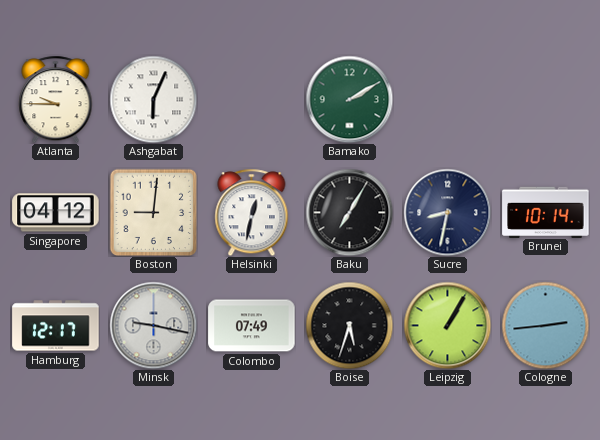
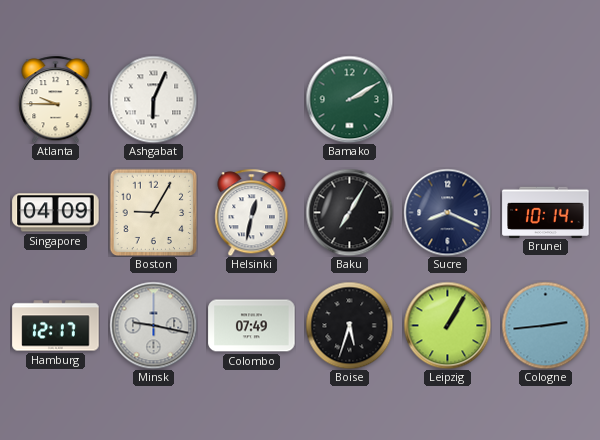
Singapore: 04:12 -> 04:09
Boston: 9:01 -> 9:05
Sucre: 8:32 -> 8:19
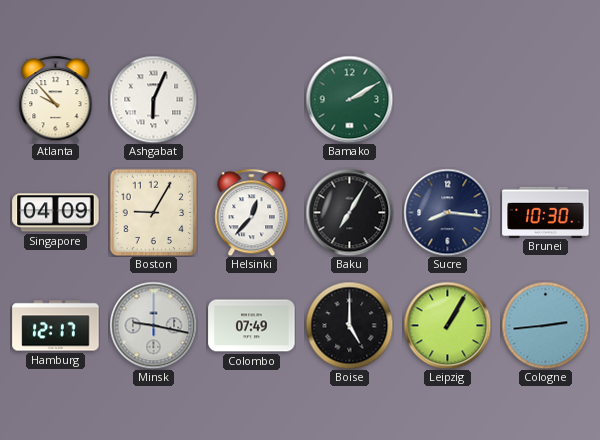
Atlanta: 9:45 -> 9:53
Helsinki: 12:32 -> 12:37
Sucre: 8:19 -> 8:16
Brunei: 10:14 -> 10:30
Boise: 5:33 -> 5:00
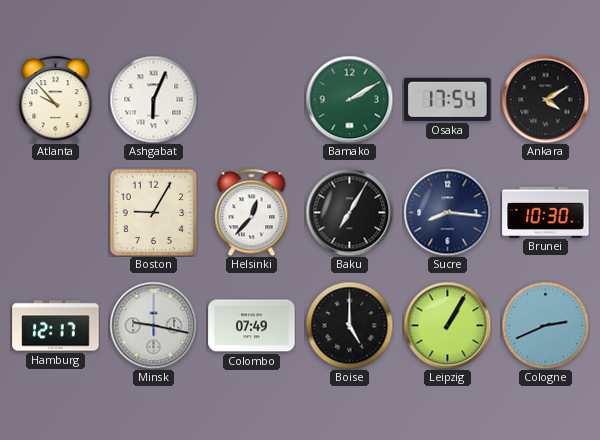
Osaka: none -> 17:54
Ankara: none -> 4:10
Singapore: 04:09 -> none
Cologne: 2:44 -> 2:41
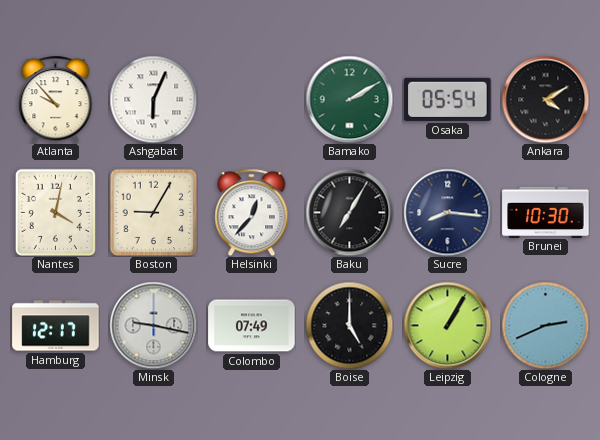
Osaka: 17:54 -> 05:54
Nantes: none -> 4:02
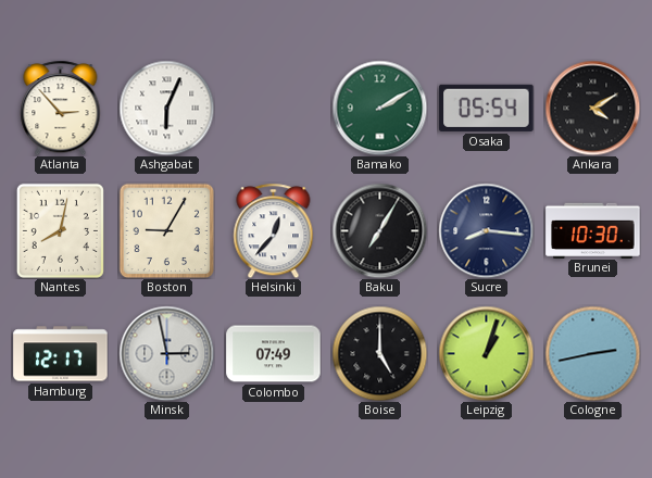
Atlanta: 9:53 -> 2:53
Nantes: 4:02 -> 8:02
Minsk: 9:17 -> 2:58
Leipzig: 1:05 -> 1:03
Cologne: 2:41 -> 2:43
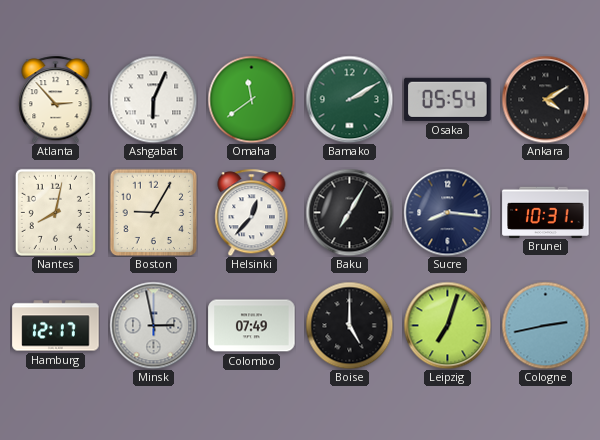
Omaha: none -> 11:39
Brunei: 10:30 -> 10:31
Leipzig: 1:03 -> 7:03
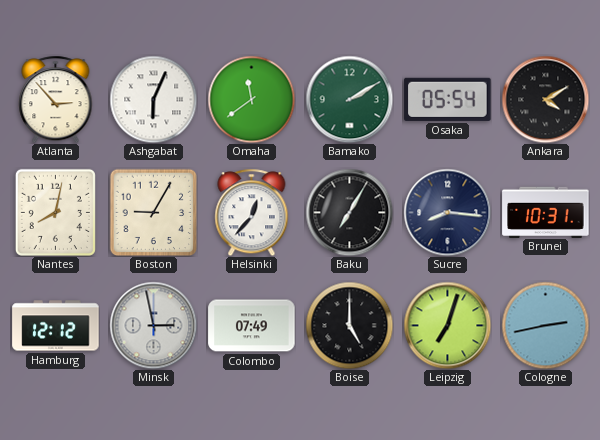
Hamburg: 12:17 -> 12:12
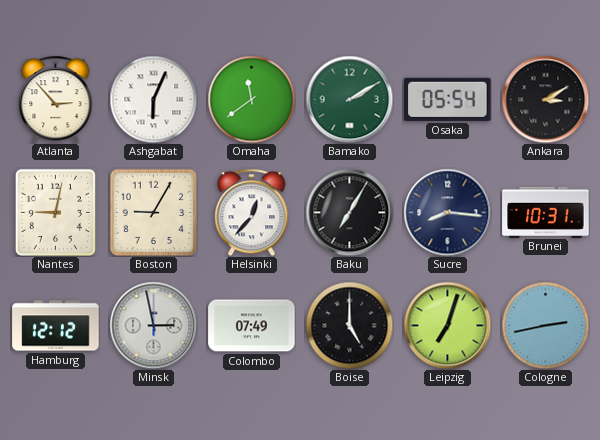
Ankara: 4:10 -> 3:10
Nantes: 8:02 -> 9:02
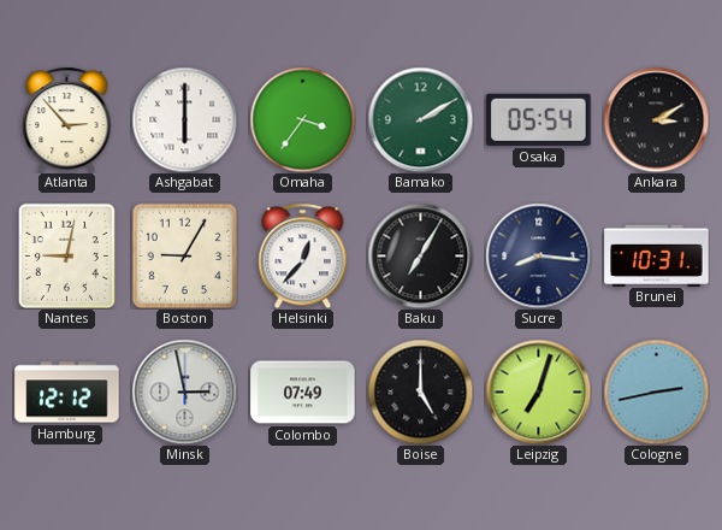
Ashgabat: 6:04 -> 6:00
Omaha: 11:39 -> 3:36
